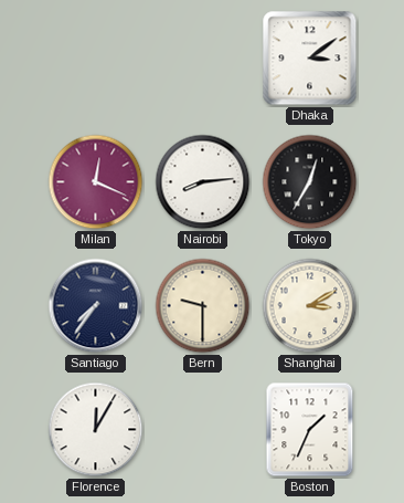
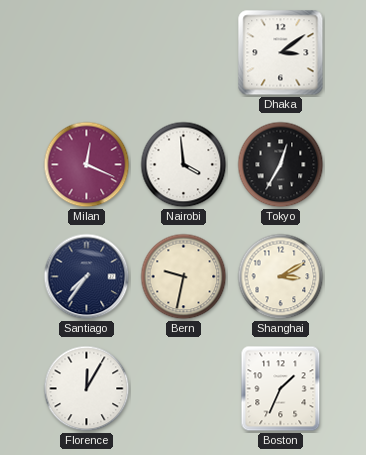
Nairobi: 8:14 -> 3:59
Bern: 9:30 -> 9:32
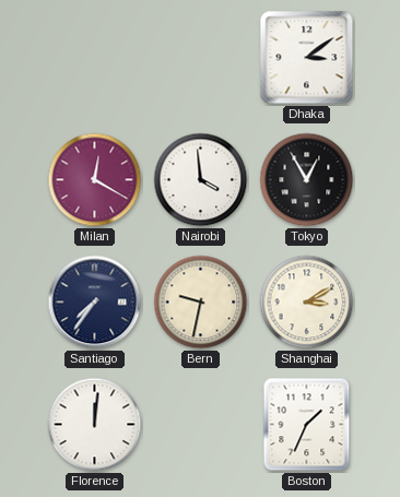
Milan: 12:19 -> 12:20
Tokyo: 12:35 -> 12:55
Florence: 12:05 -> 12:01
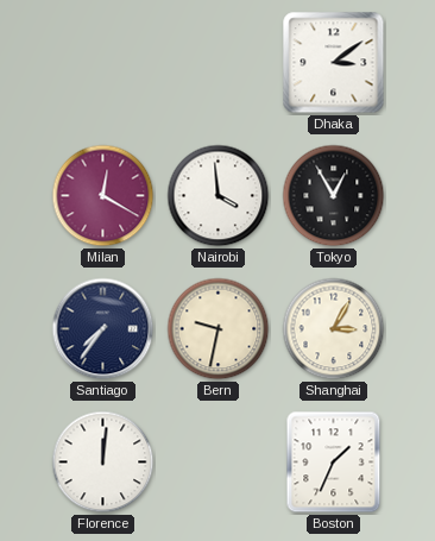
Shanghai: 3:10 -> 3:05
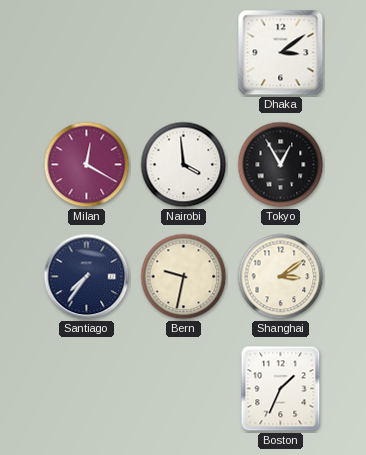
Shanghai: 3:05 -> 3:09
Florence: 12:01 -> none
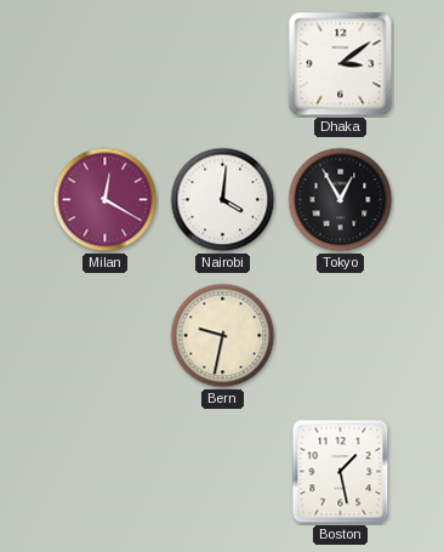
Nairobi: 3:59 -> 4:01
Santiago: 7:36 -> none
Shanghai: 3:09 -> none
Boston: 1:34 -> 1:28
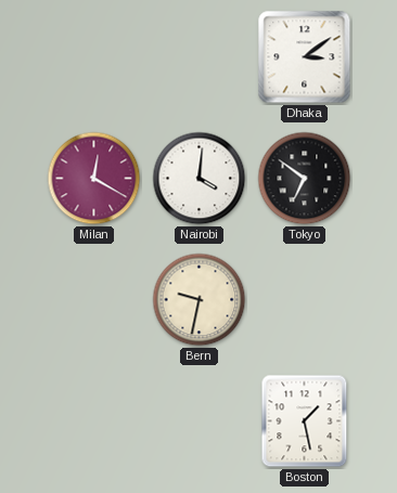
Tokyo: 12:55 -> 6:51
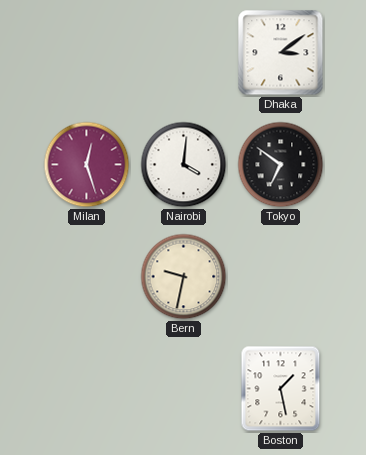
Milan: 12:20 -> 12:27
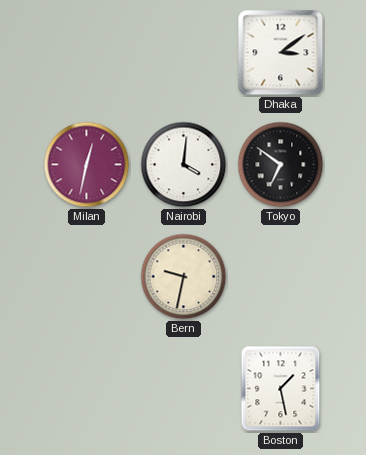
Milan: 12:27 -> 12:32
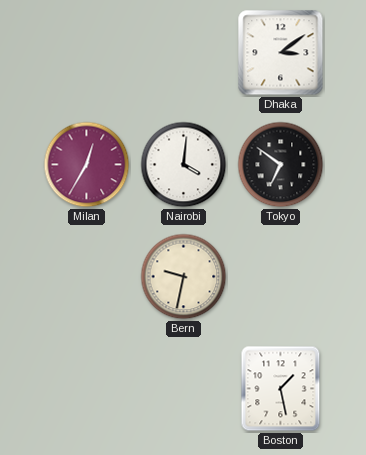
Milan: 12:32 -> 12:35
